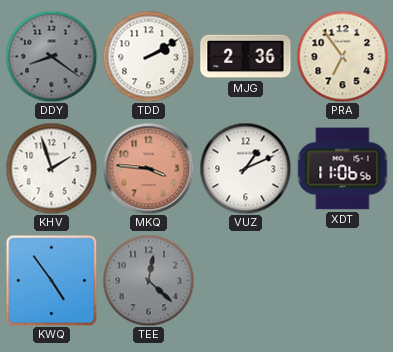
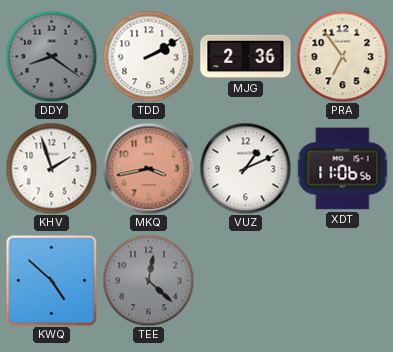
MKQ: 3:46 -> 3:43
KWQ: 4:54 -> 4:52
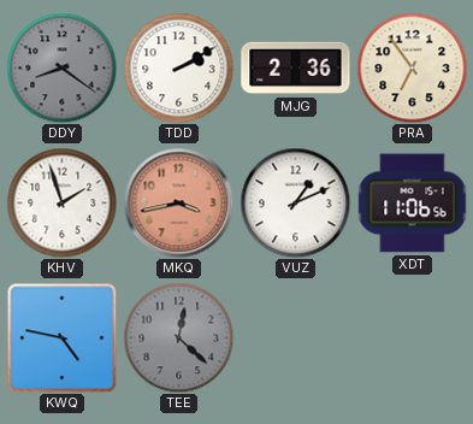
KWQ: 4:52 -> 4:47
